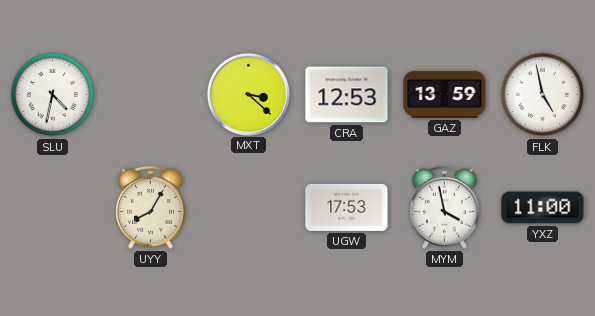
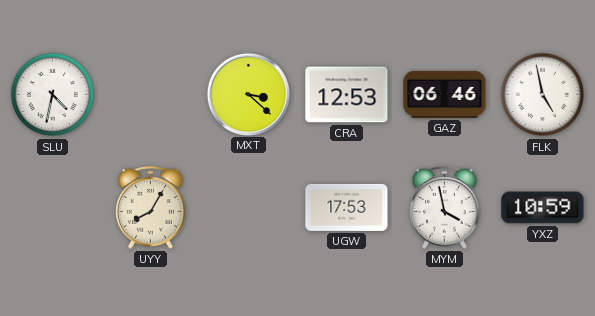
GAZ: 13:59 -> 06:46
YXZ: 11:00 -> 10:59
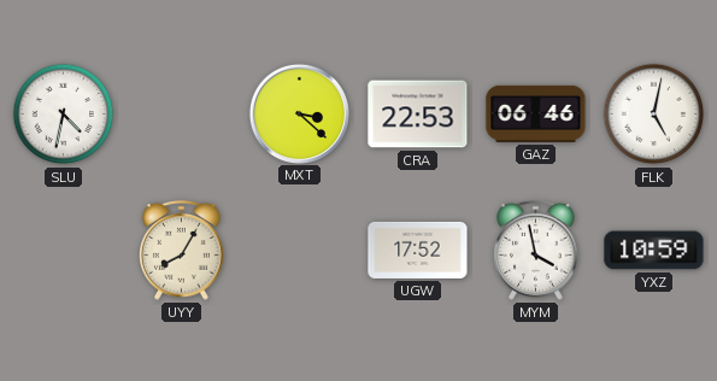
CRA: 12:53 -> 22:53
FLK: 4:58 -> 5:02
UGW: 17:53 -> 17:52
